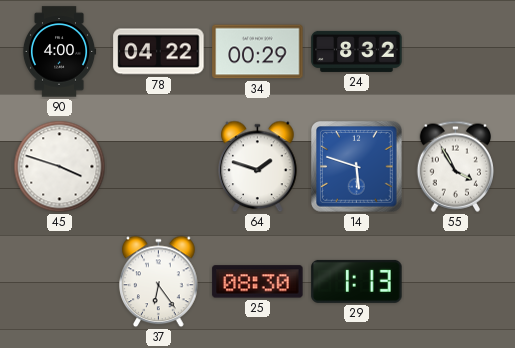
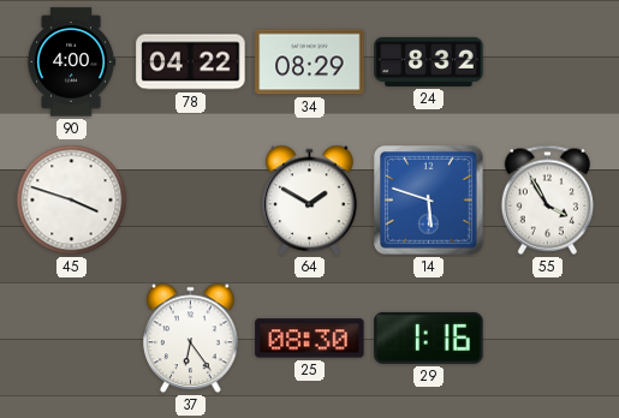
34: 00:29 -> 08:29
64: 1:48 -> 1:50
29: 1:13 -> 1:16
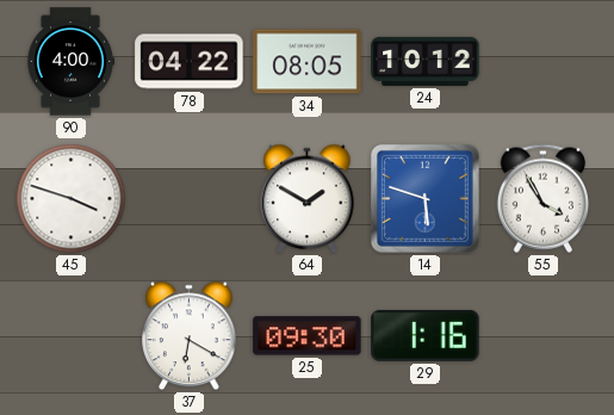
34: 08:29 -> 08:05
24: 8:32 -> 10:12
37: 6:24 -> 6:20
25: 08:30 -> 09:30
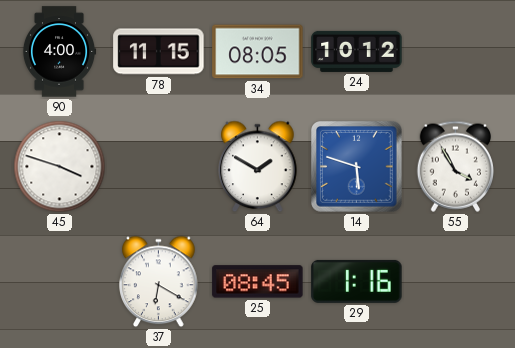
78: 04:22 -> 11:15
25: 09:30 -> 08:45
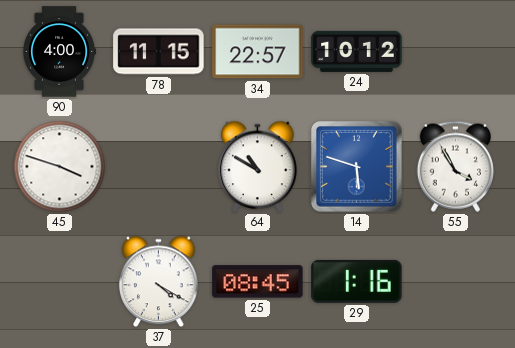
34: 08:05 -> 22:57
64: 1:50 -> 10:50
37: 6:20 -> 4:20
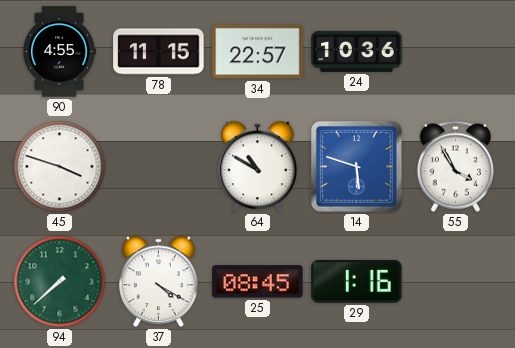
90: 4:00 -> 4:55
24: 10:12 -> 10:36
94: none -> 7:38
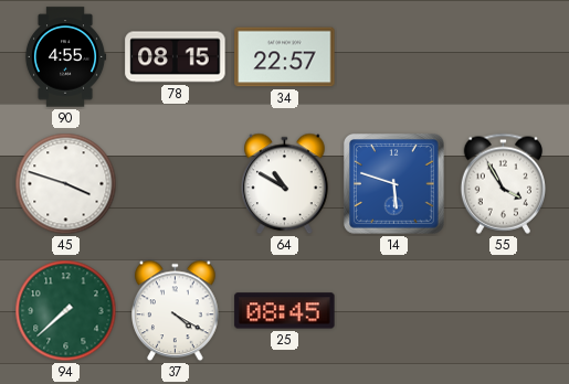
78: 11:15 -> 08:15
24: 10:36 -> none
29: 1:16 -> none
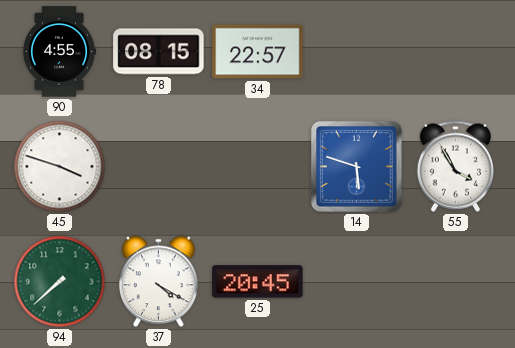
64: 10:50 -> none
25: 08:45 -> 20:45
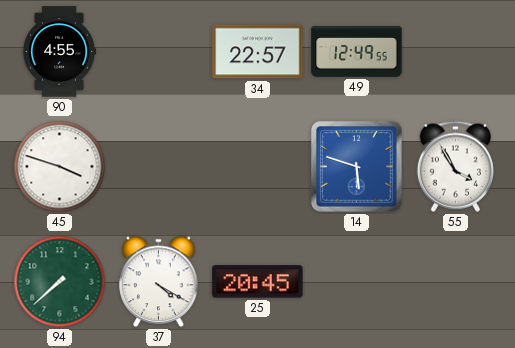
78: 08:15 -> none
49: none -> 12:49
